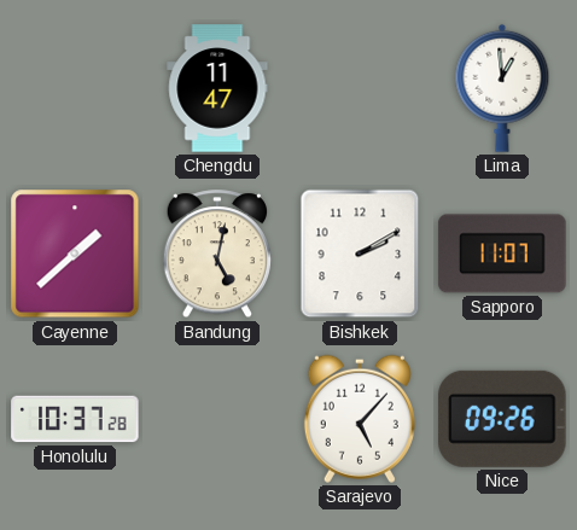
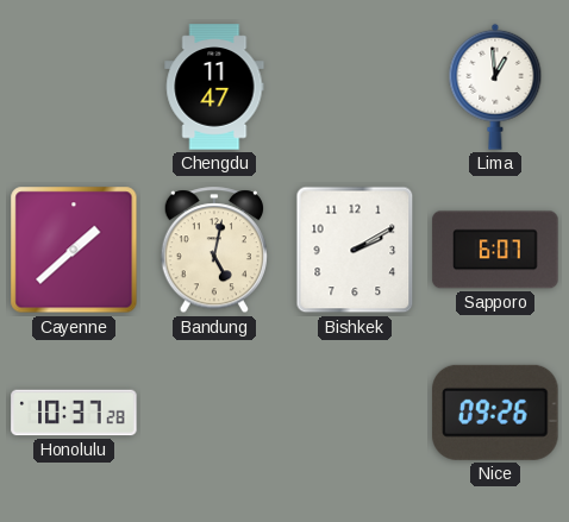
Sapporo: 11:07 -> 6:07
Sarajevo: 5:07 -> none
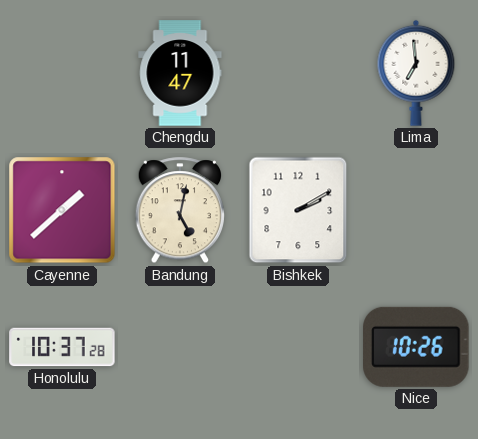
Lima: 12:59 -> 6:59
Sapporo: 6:07 -> none
Nice: 09:26 -> 10:26
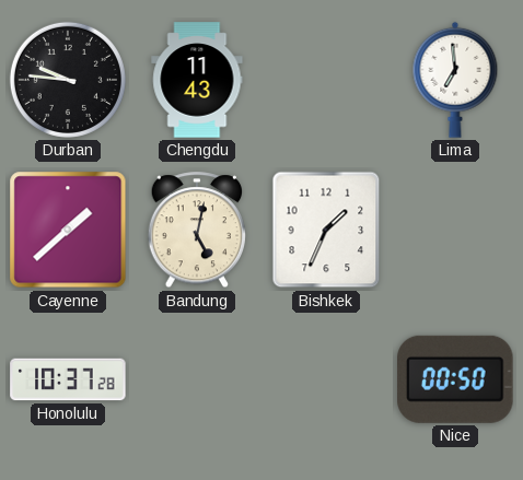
Durban: none -> 9:46
Chengdu: 11:47 -> 11:43
Bishkek: 2:10 -> 1:34
Nice: 10:26 -> 00:50
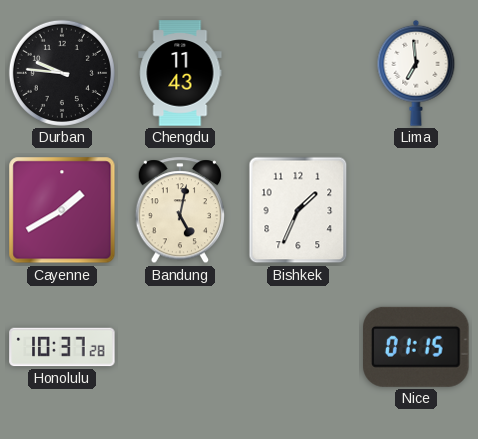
Cayenne: 1:38 -> 1:40
Nice: 00:50 -> 01:15
